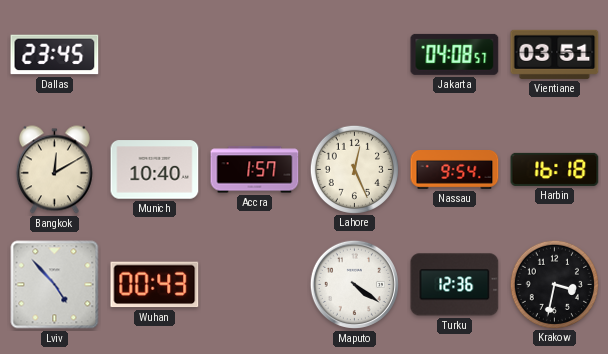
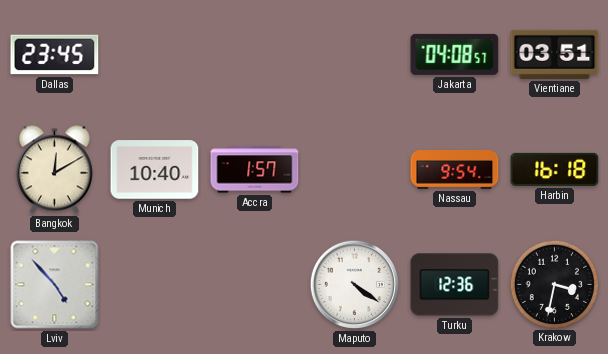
Lahore: 12:26 -> none
Wuhan: 00:43 -> none
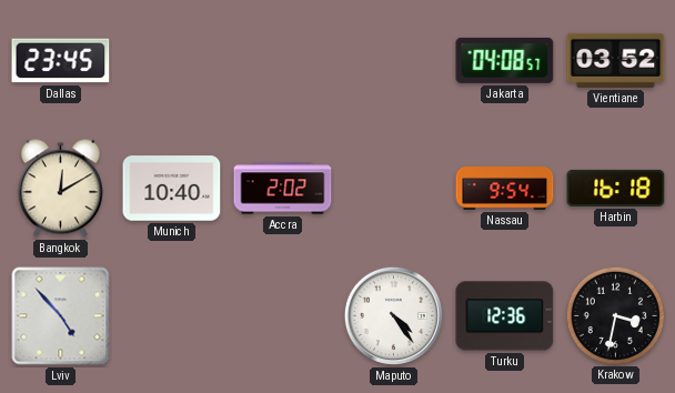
Vientiane: 03:51 -> 03:52
Accra: 1:57 -> 2:02
Maputo: 4:21 -> 4:24
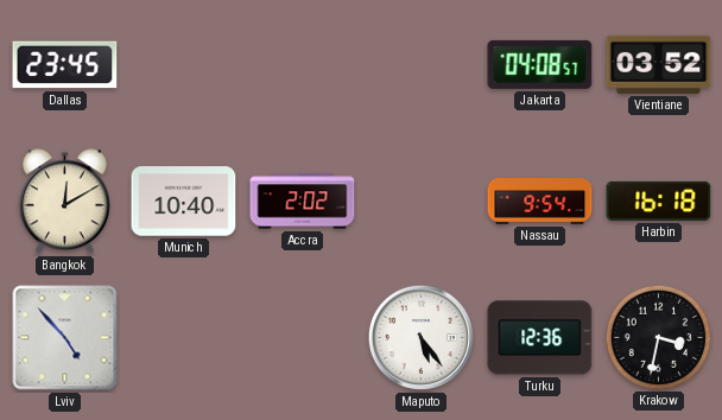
Maputo: 4:24 -> 5:24
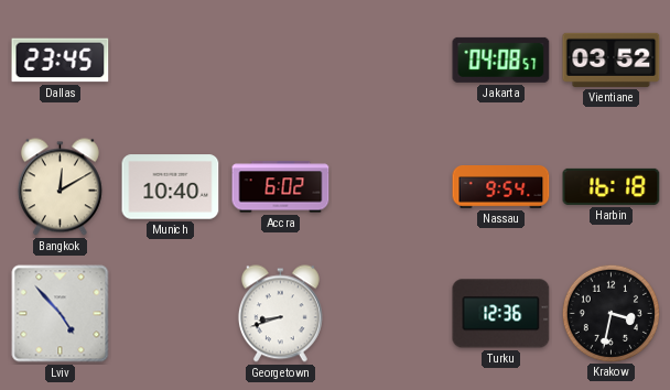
Accra: 2:02 -> 6:02
Georgetown: none -> 8:42
Maputo: 5:24 -> none
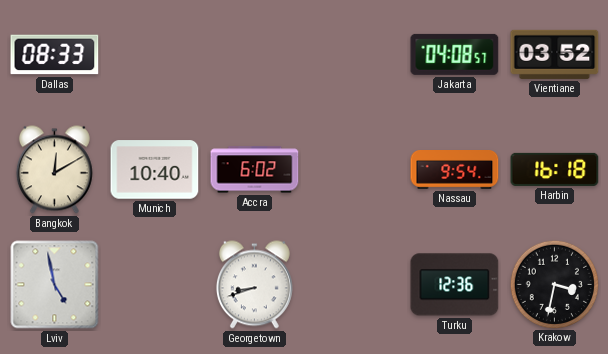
Dallas: 23:45 -> 08:33
Lviv: 4:53 -> 4:58
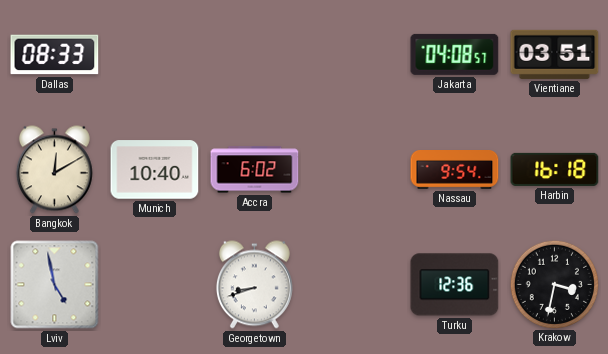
Vientiane: 03:52 -> 03:51
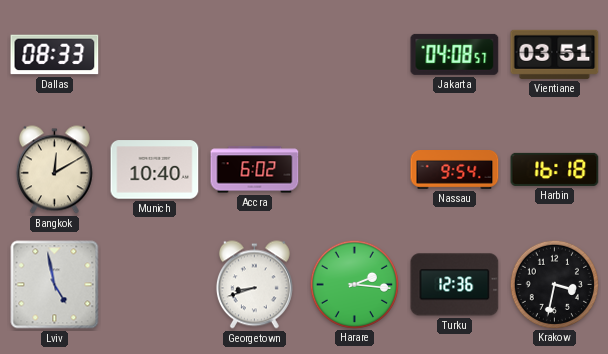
Harare: none -> 2:16
